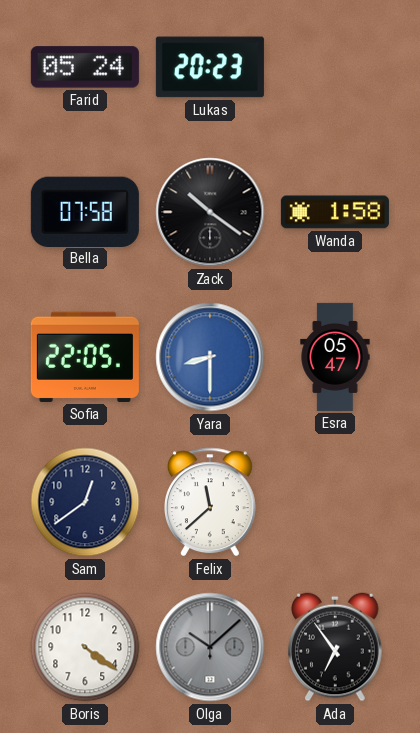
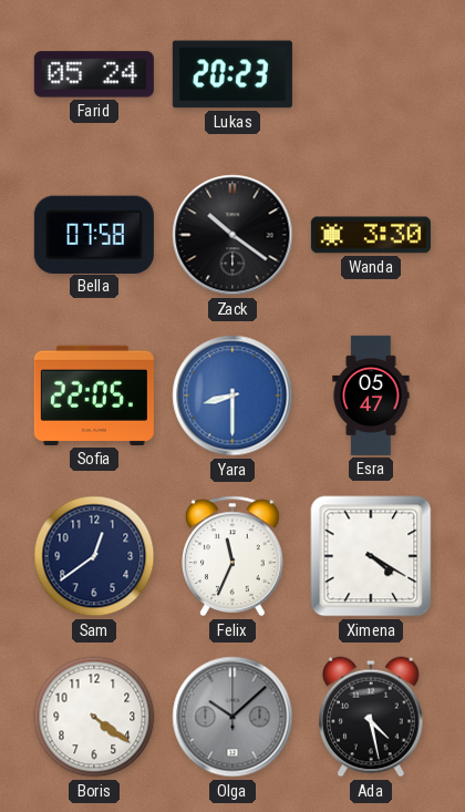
Wanda: 1:58 -> 3:30
Felix: 11:38 -> 11:34
Ximena: none -> 4:20
Ada: 6:54 -> 4:28
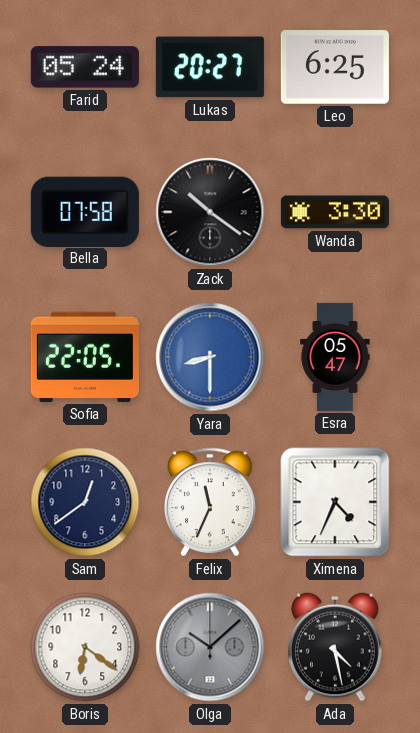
Lukas: 20:23 -> 20:27
Leo: none -> 6:25
Ximena: 4:20 -> 4:34
Boris: 4:21 -> 6:21
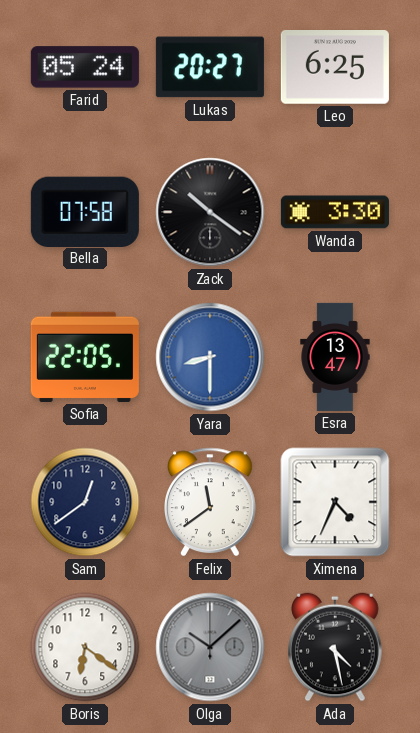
Esra: 05:47 -> 13:47
Felix: 11:34 -> 11:39
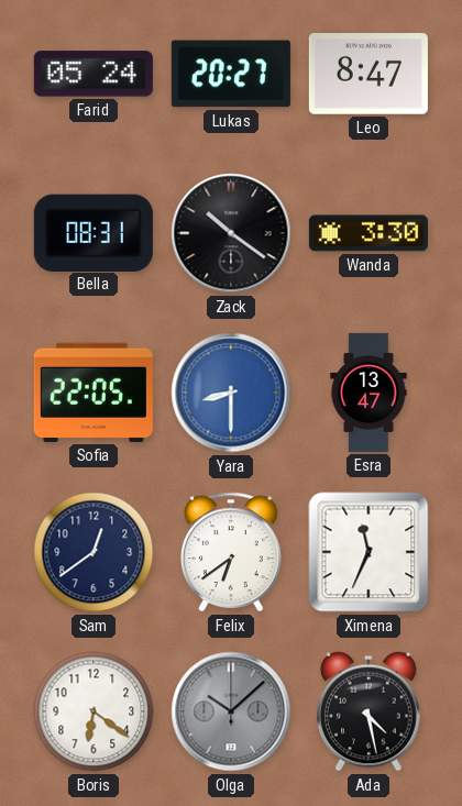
Leo: 6:25 -> 8:47
Bella: 07:58 -> 08:31
Felix: 11:39 -> 6:39
Ximena: 4:34 -> 11:34
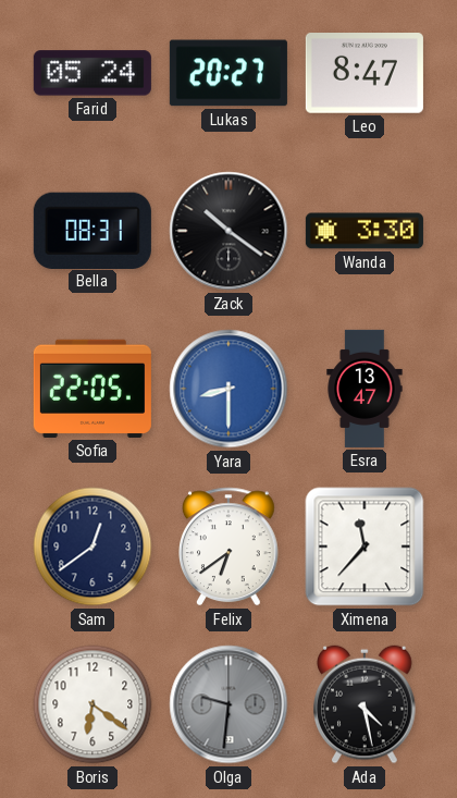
Ximena: 11:34 -> 11:37
Olga: 10:08 -> 9:31
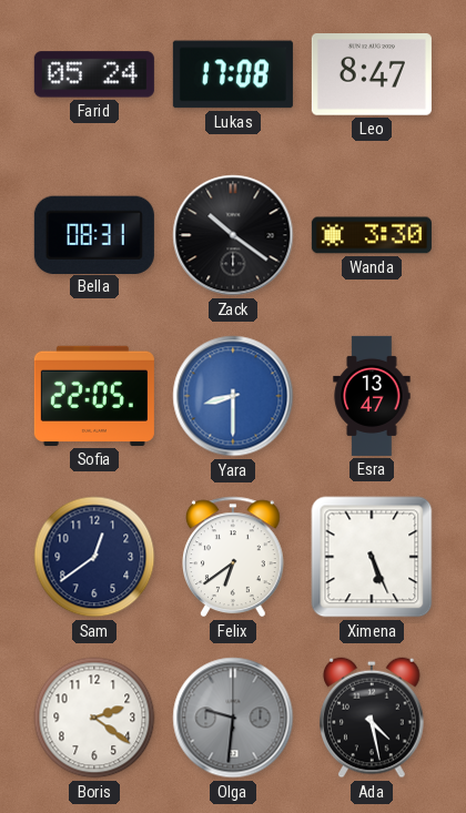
Lukas: 20:27 -> 17:08
Ximena: 11:37 -> 5:26
Boris: 6:21 -> 2:21
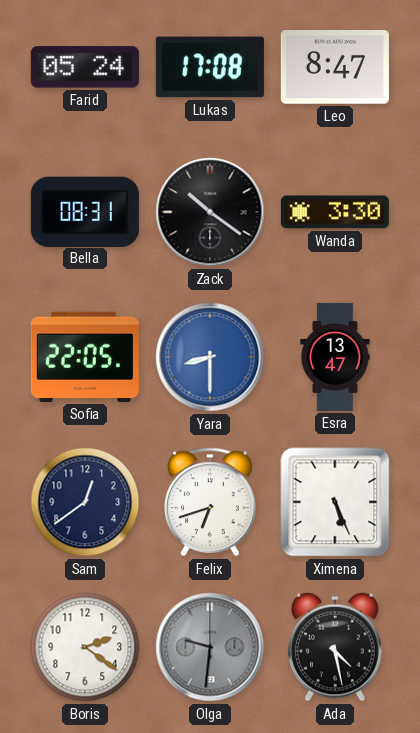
Felix: 6:39 -> 6:42
